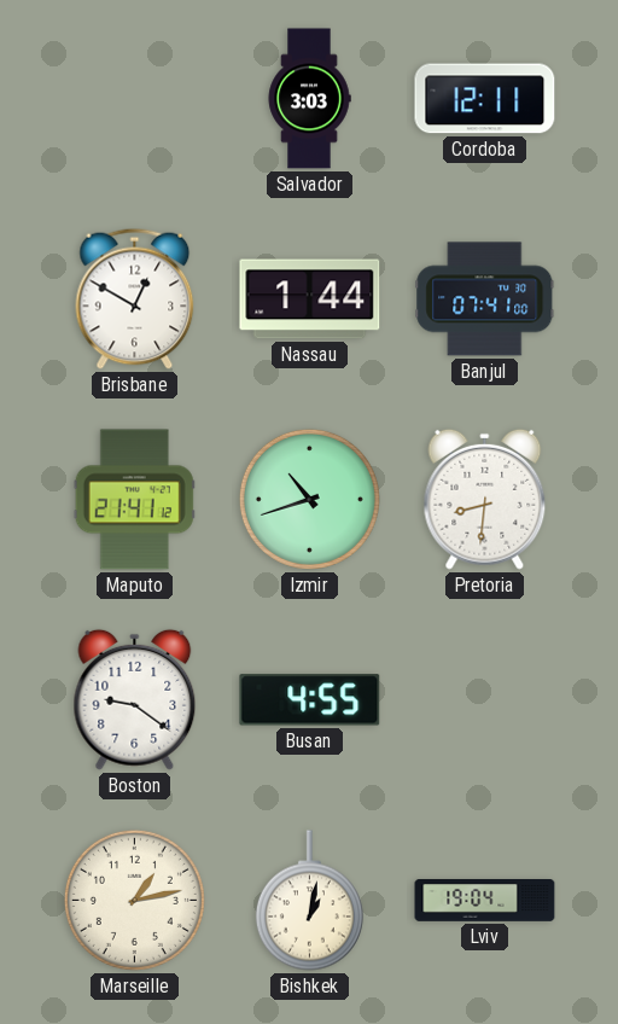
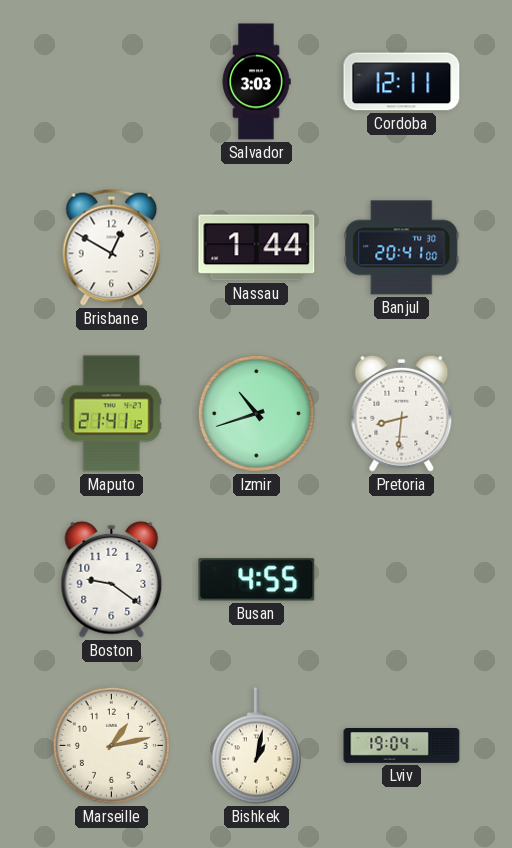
Banjul: 07:41 -> 20:41
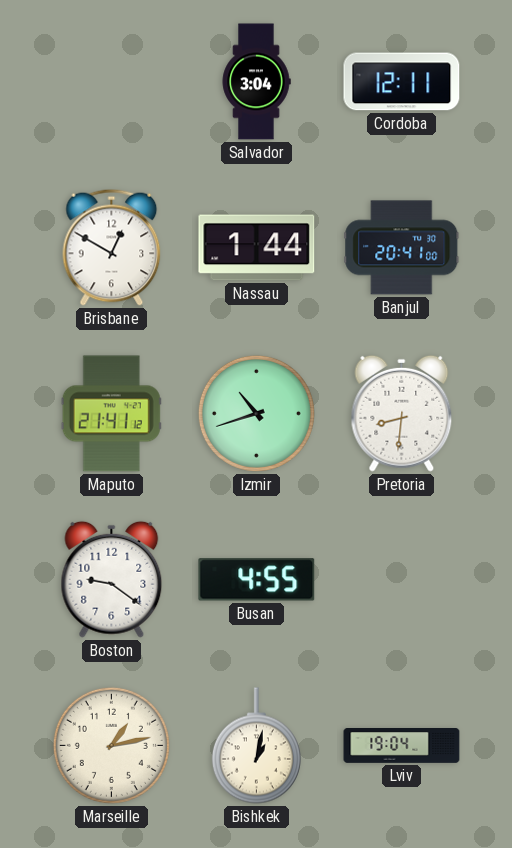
Salvador: 3:03 -> 3:04
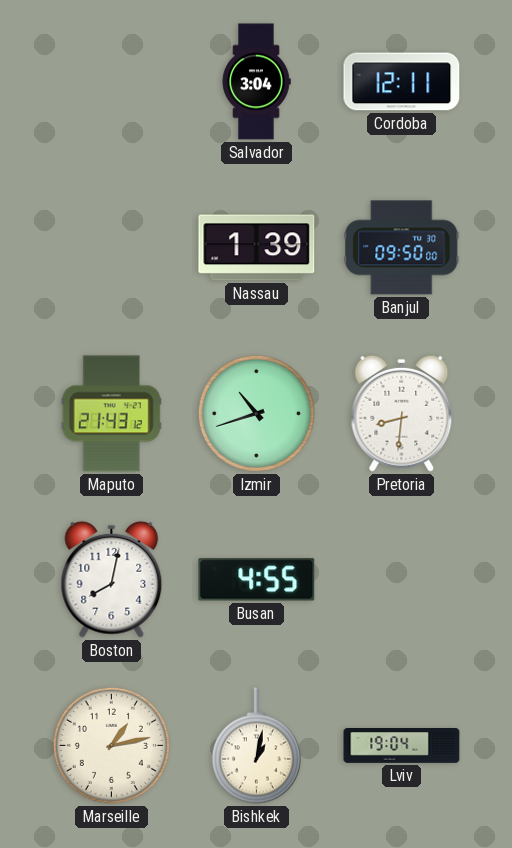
Brisbane: 12:50 -> none
Nassau: 1:44 -> 1:39
Banjul: 20:41 -> 09:50
Maputo: 21:41 -> 21:43
Boston: 9:21 -> 8:02
